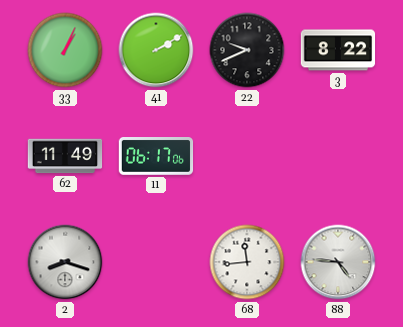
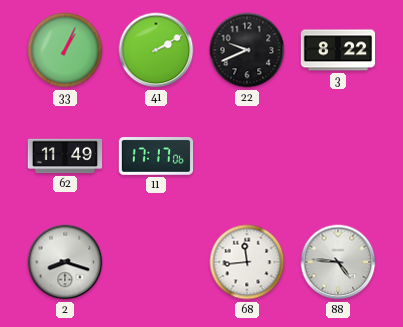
11: 06:17 -> 17:17
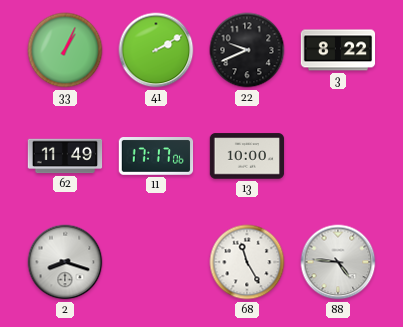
13: none -> 10:00
68: 11:44 -> 11:25
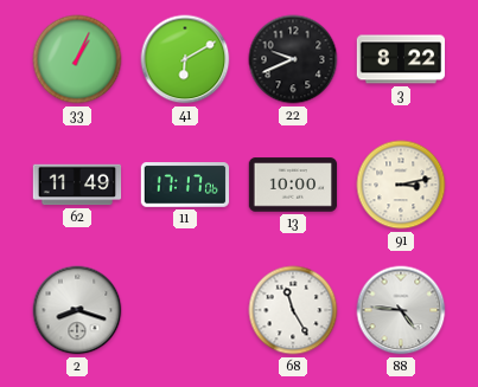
41: 2:10 -> 6:10
91: none -> 3:13
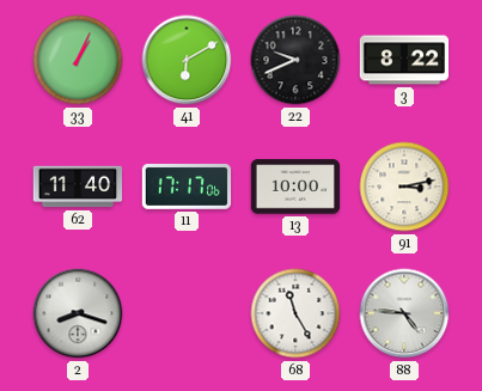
62: 11:49 -> 11:40
